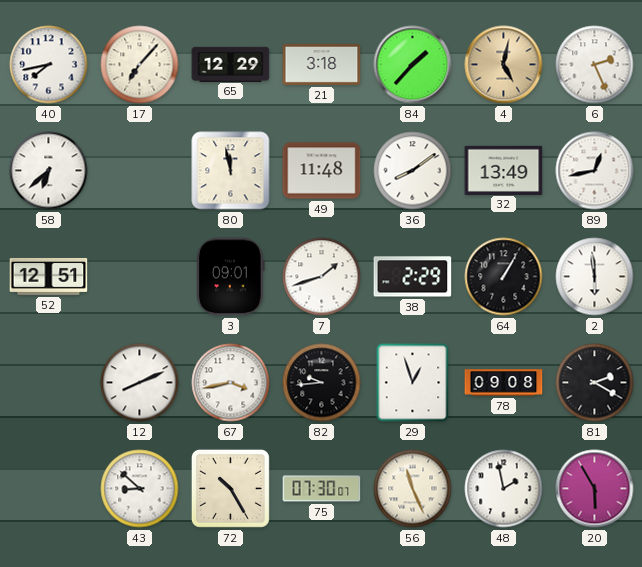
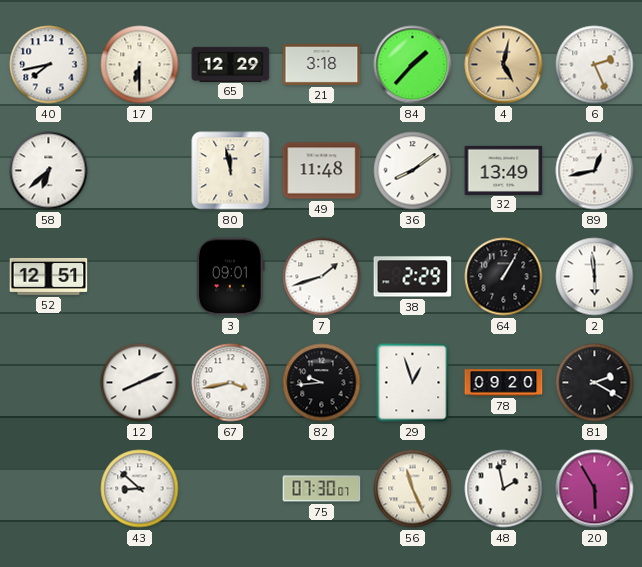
17: 7:07 -> 6:30
78: 09:08 -> 09:20
72: 10:25 -> none
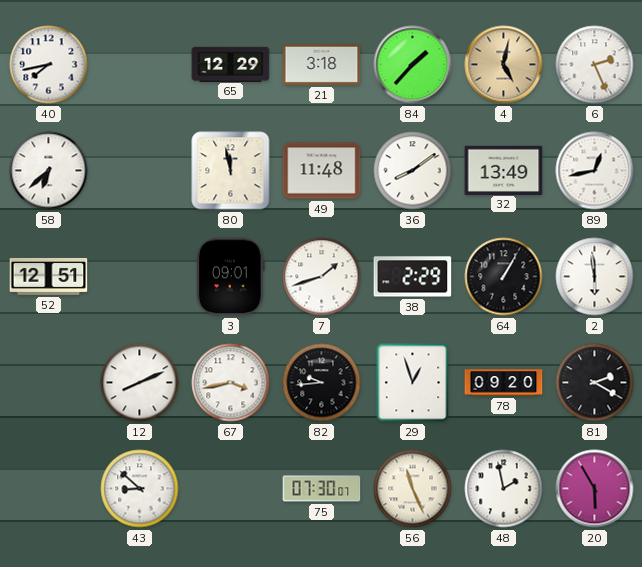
17: 6:30 -> none
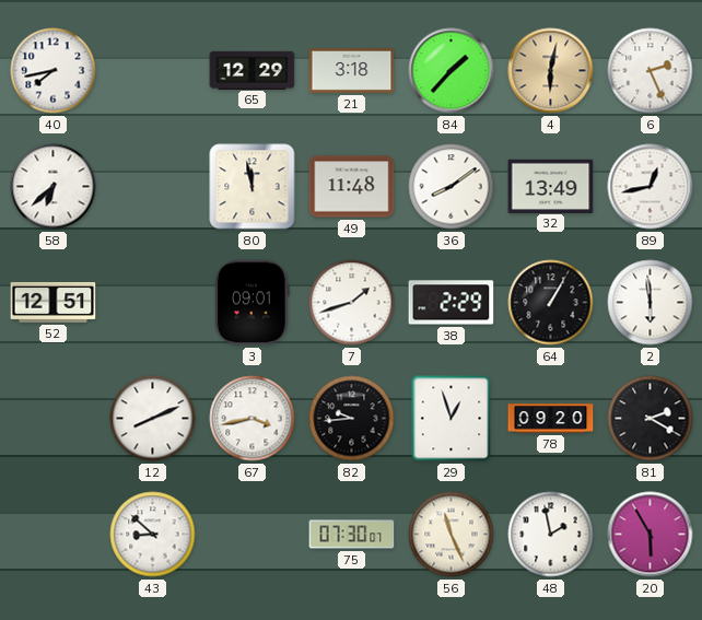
4: 5:02 -> 6:02
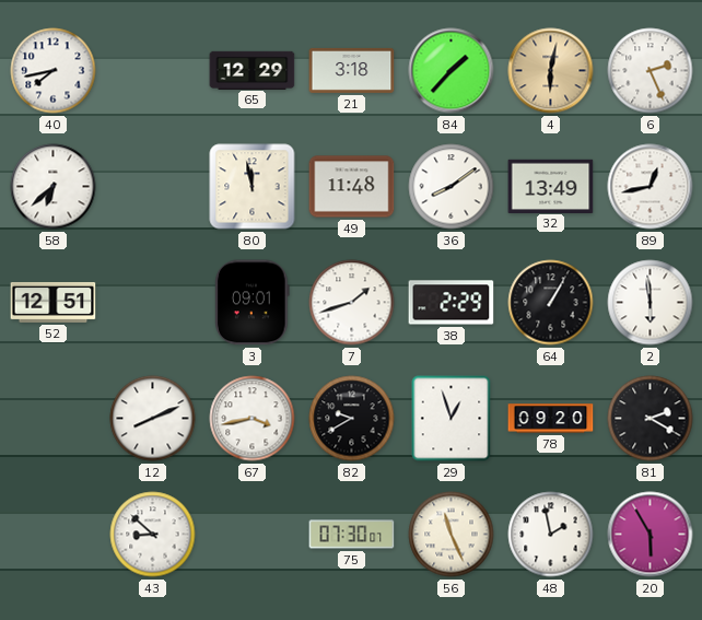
82: 9:44 -> 9:40
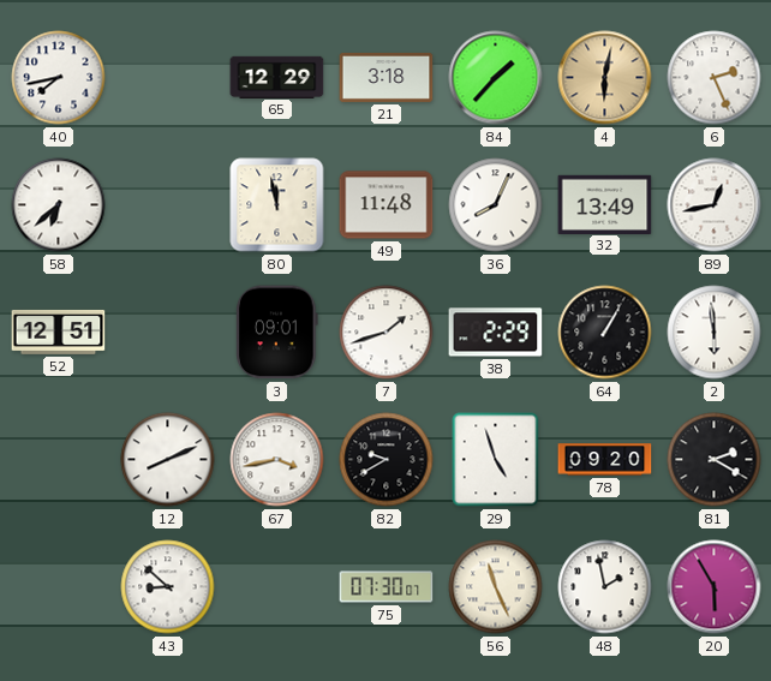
36: 8:09 -> 8:04
29: 12:57 -> 4:57
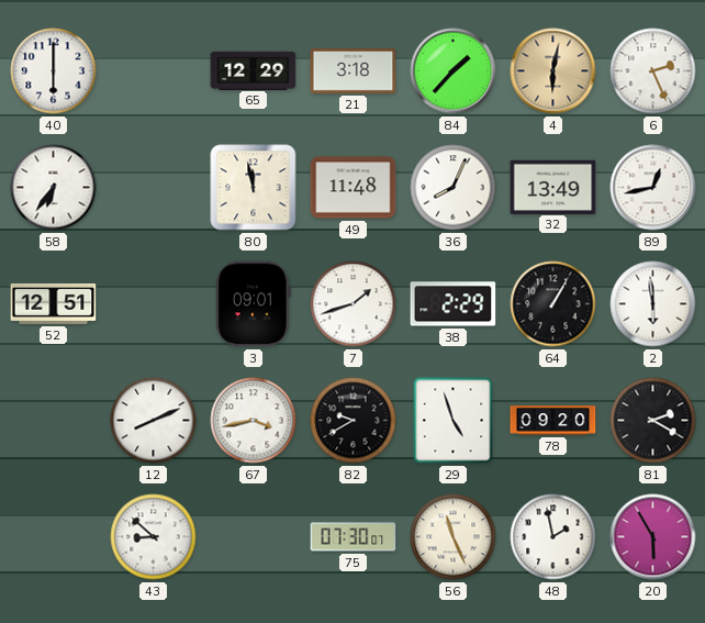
40: 7:43 -> 6:00
58: 6:38 -> 6:36
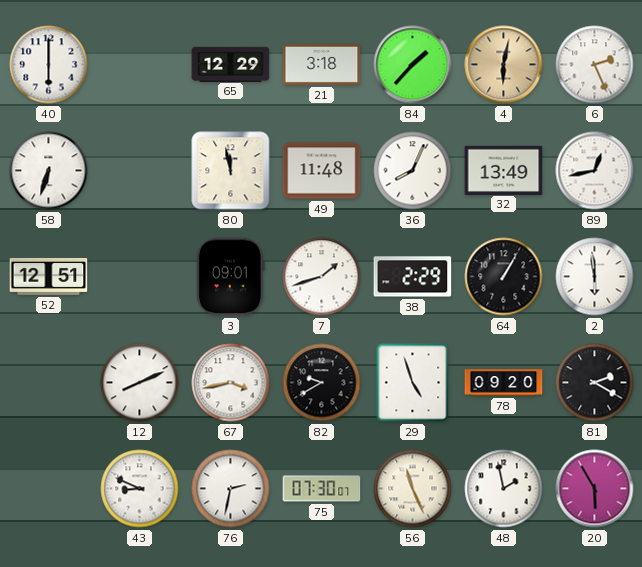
58: 6:36 -> 6:33
43: 8:52 -> 8:49
76: none -> 2:32
